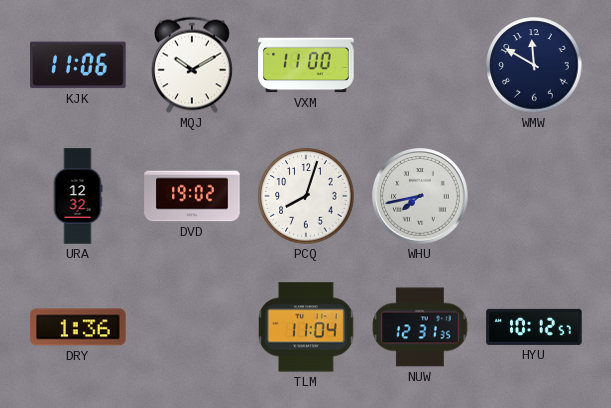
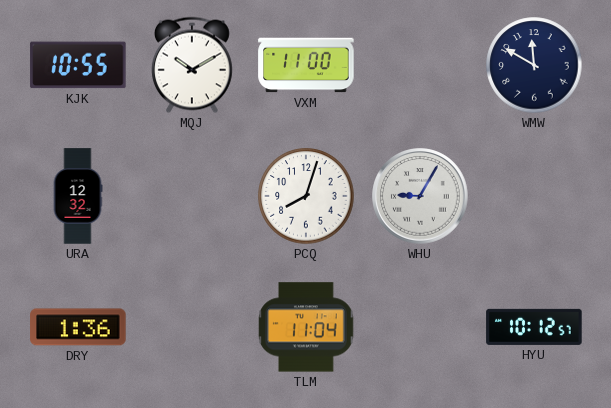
KJK: 11:06 -> 10:55
DVD: 19:02 -> none
WHU: 7:43 -> 9:05
NUW: 12:31 -> none
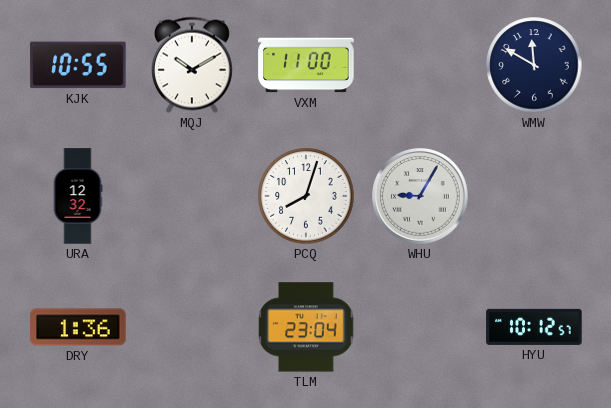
TLM: 11:04 -> 23:04
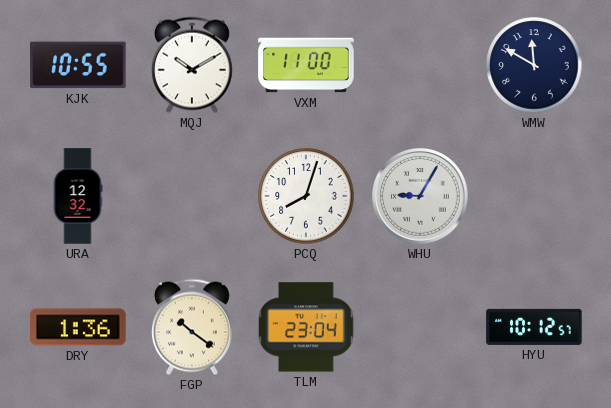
FGP: none -> 10:21
